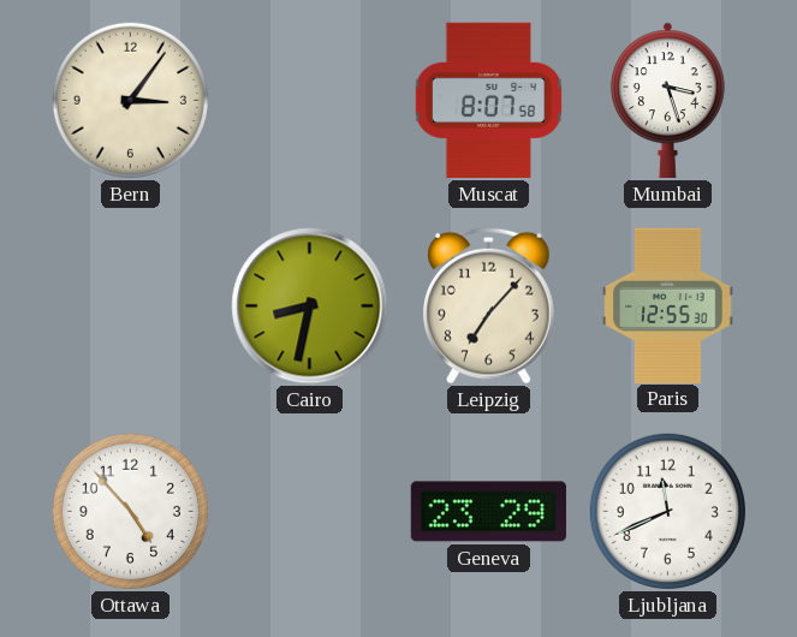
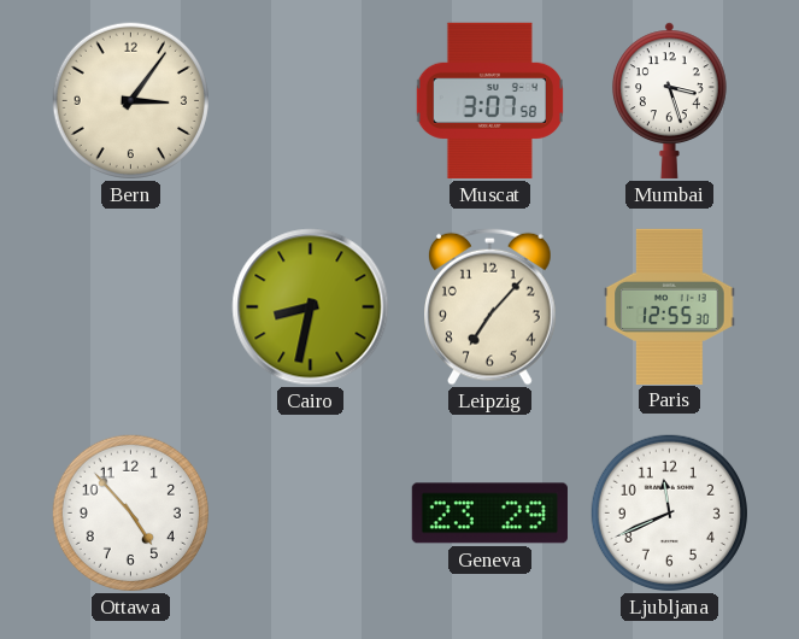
Muscat: 8:07 -> 3:07
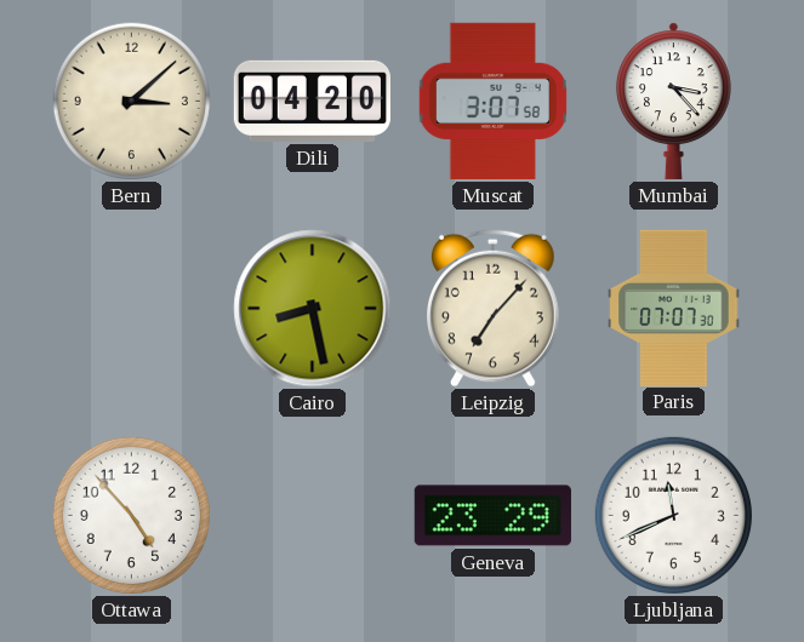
Bern: 3:06 -> 3:08
Dili: none -> 04:20
Mumbai: 3:27 -> 3:23
Cairo: 8:32 -> 8:28
Paris: 12:55 -> 07:07
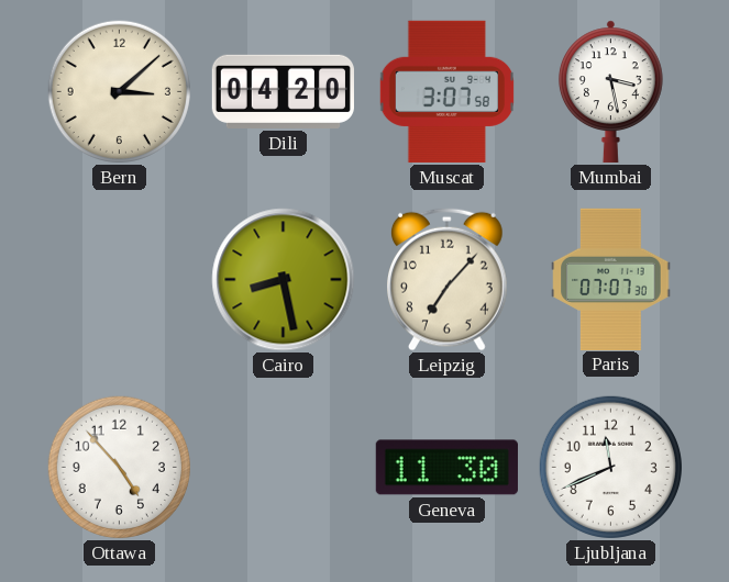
Mumbai: 3:23 -> 3:28
Geneva: 23:29 -> 11:30
